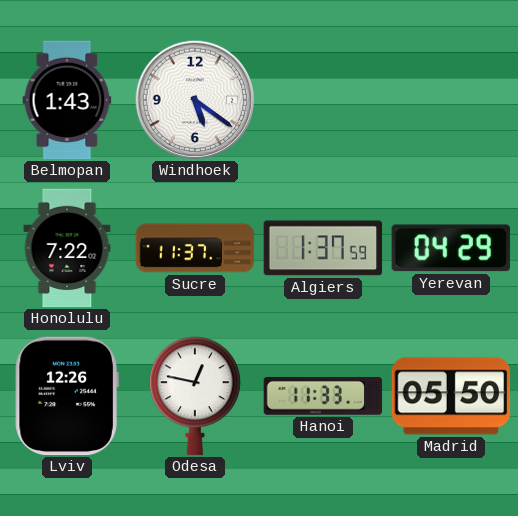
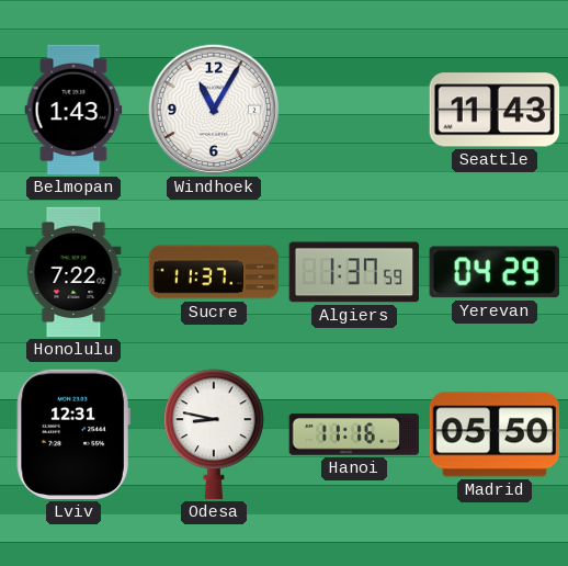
Windhoek: 5:21 -> 11:05
Seattle: none -> 11:43
Lviv: 12:26 -> 12:31
Odesa: 12:47 -> 8:47
Hanoi: 11:33 -> 11:16
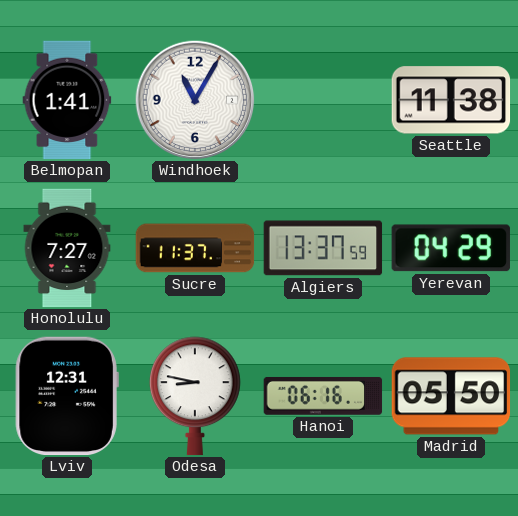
Belmopan: 1:43 -> 1:41
Seattle: 11:43 -> 11:38
Honolulu: 7:22 -> 7:27
Algiers: 1:37 -> 13:37
Hanoi: 11:16 -> 06:16
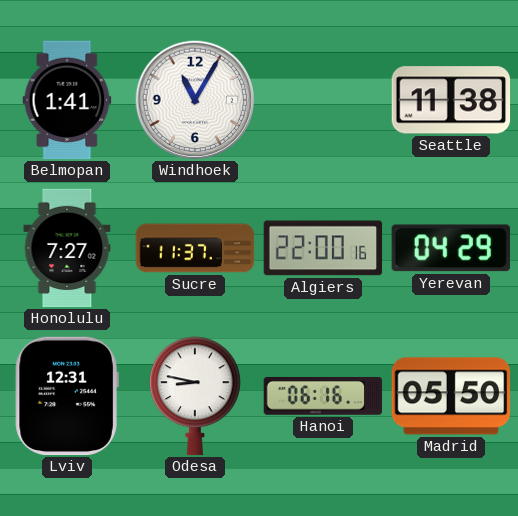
Algiers: 13:37 -> 22:00
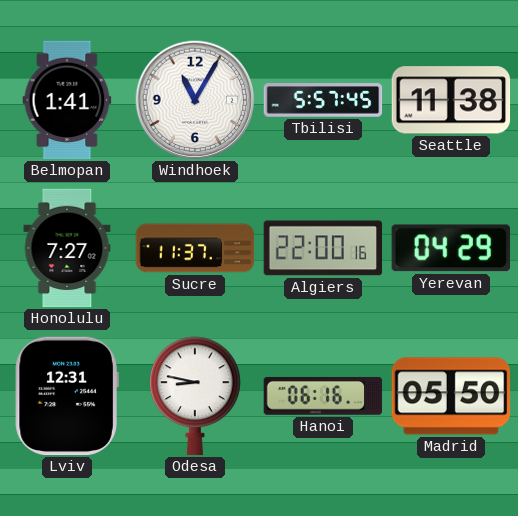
Tbilisi: none -> 5:57
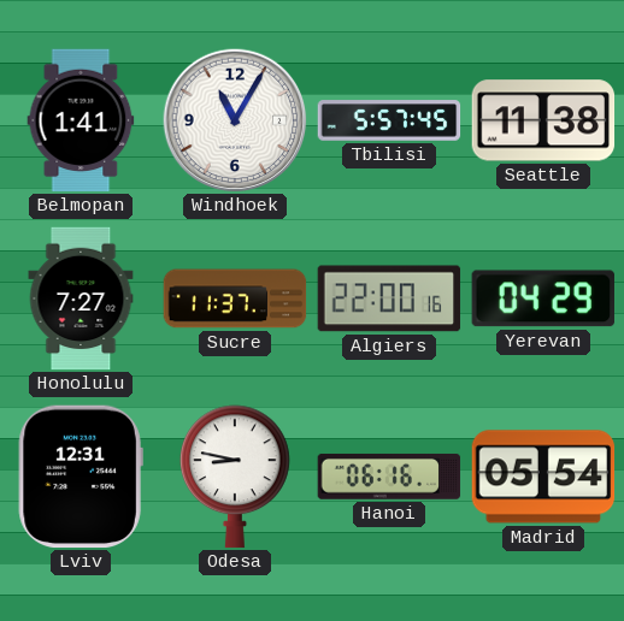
Madrid: 05:50 -> 05:54
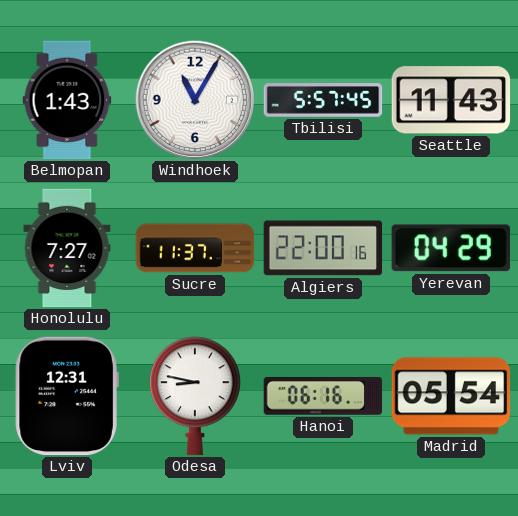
Belmopan: 1:41 -> 1:43
Seattle: 11:38 -> 11:43
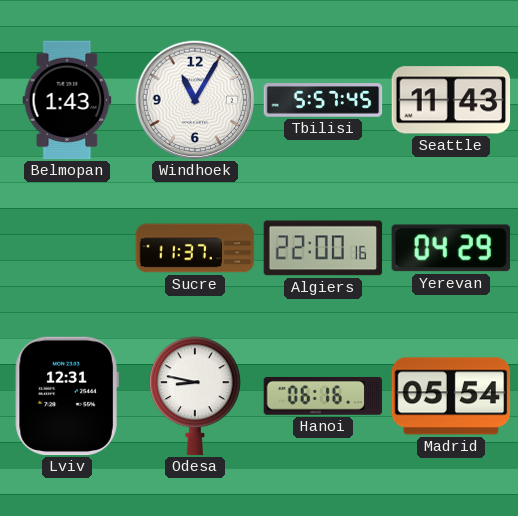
Honolulu: 7:27 -> none
